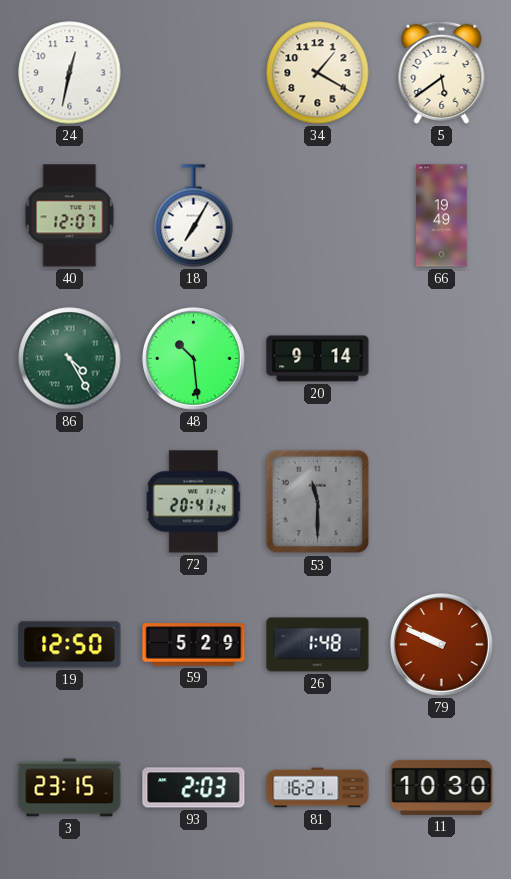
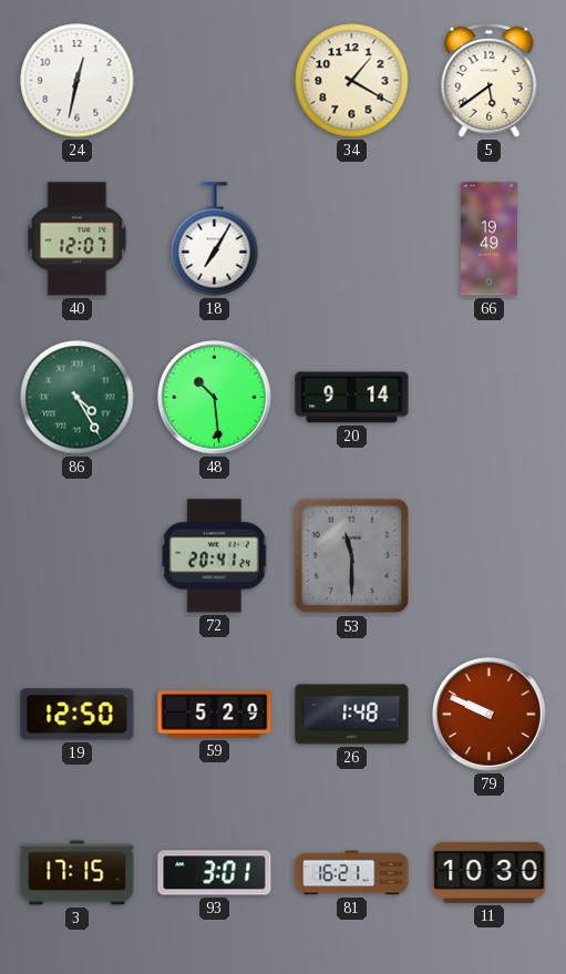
3: 23:15 -> 17:15
93: 2:03 -> 3:01
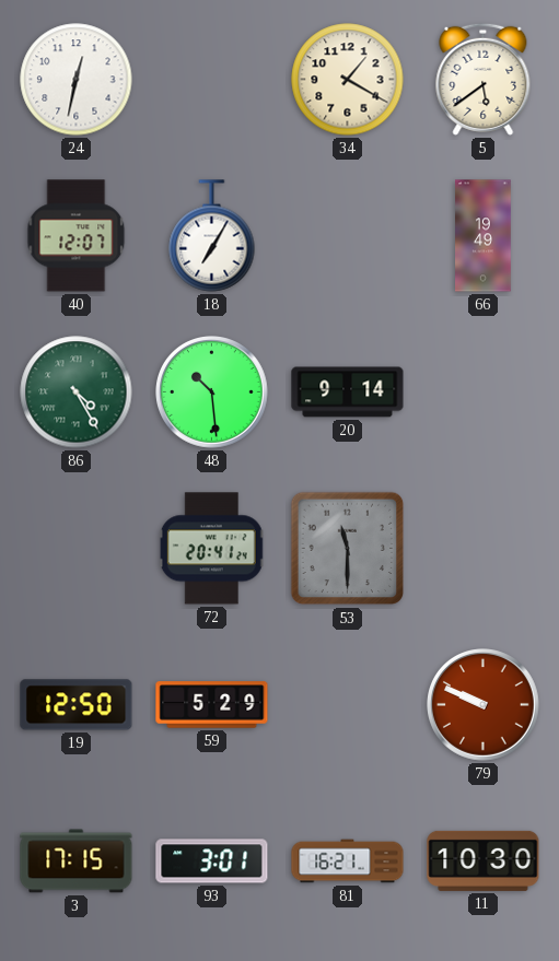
26: 1:48 -> none
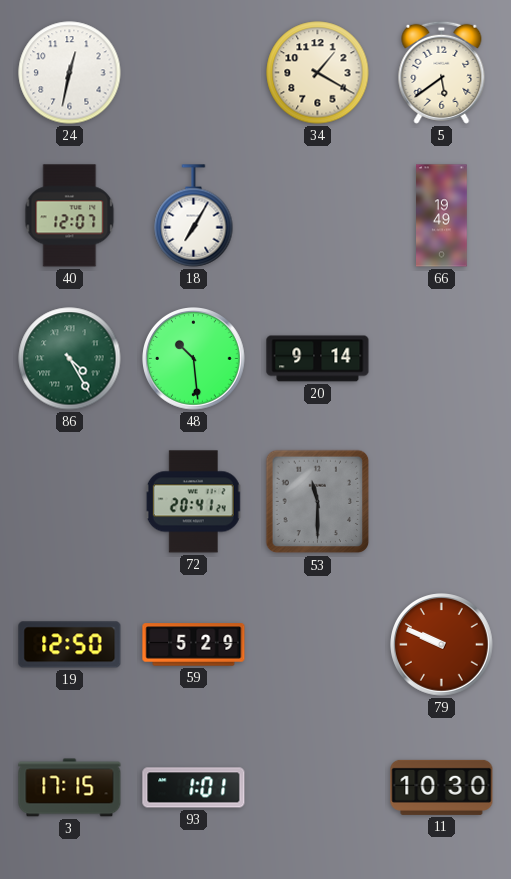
93: 3:01 -> 1:01
81: 16:21 -> none
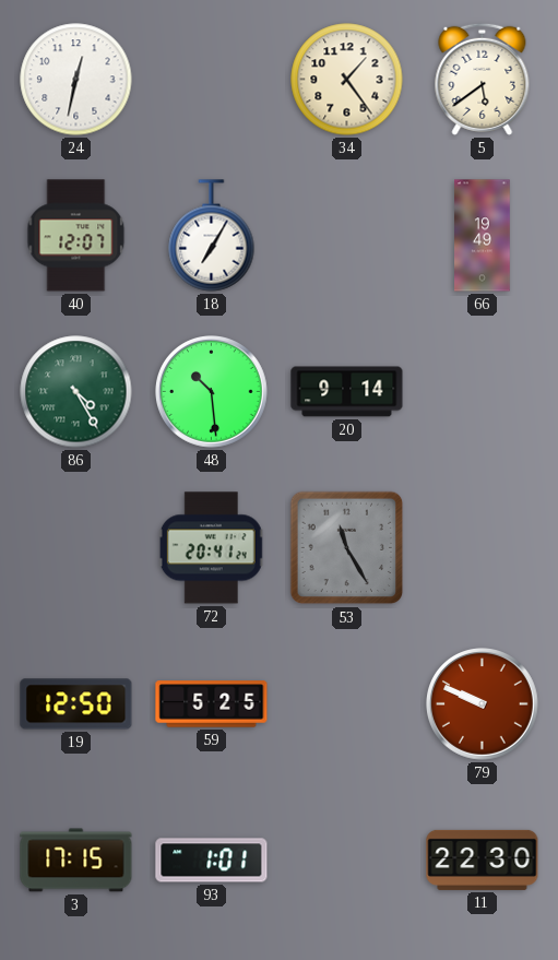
34: 1:20 -> 1:24
53: 11:30 -> 11:25
59: 5:29 -> 5:25
11: 10:30 -> 22:30
